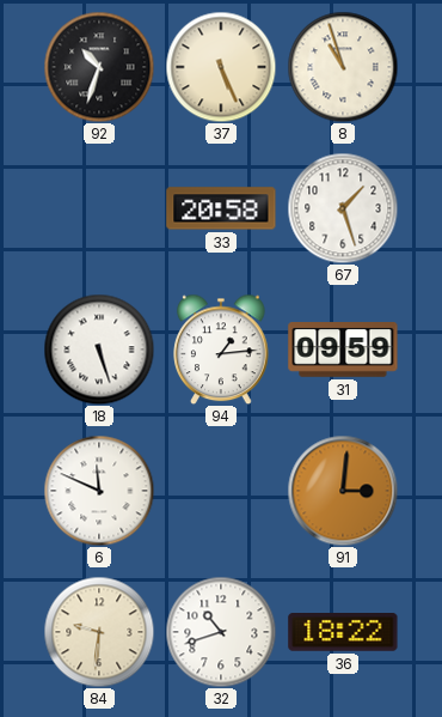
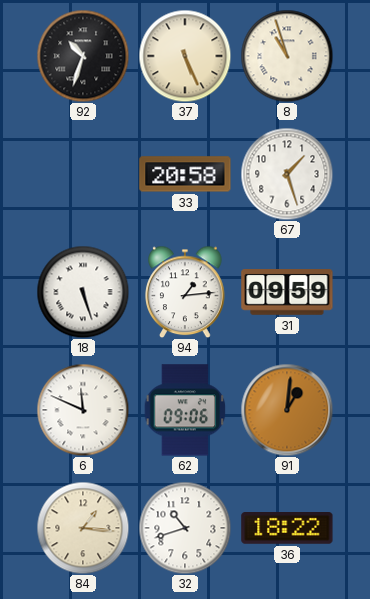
62: none -> 09:06
91: 3:01 -> 1:01
84: 9:31 -> 1:16
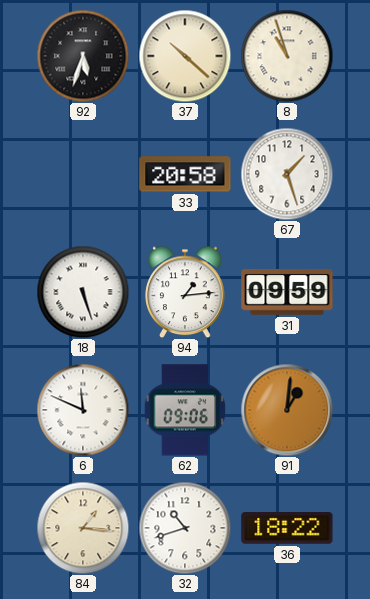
92: 10:33 -> 5:33
37: 5:26 -> 10:22
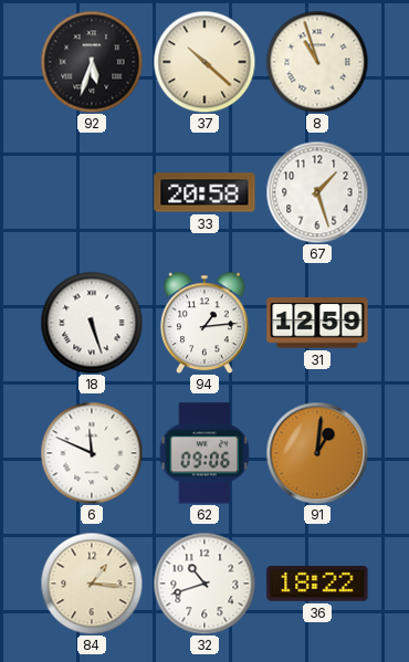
31: 09:59 -> 12:59
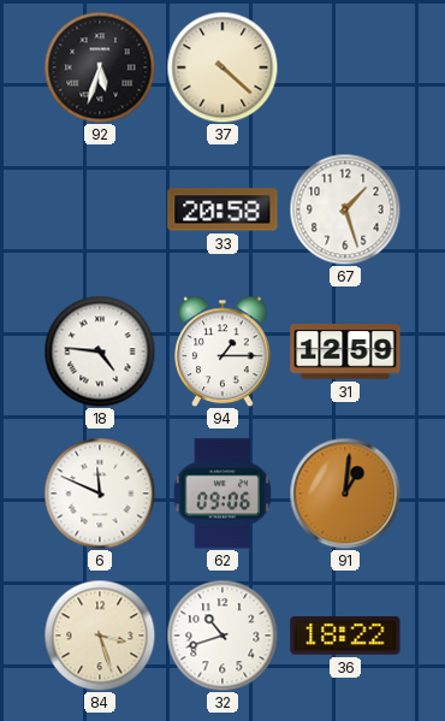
37: 10:22 -> 4:22
8: 10:57 -> none
18: 5:27 -> 4:46
94: 1:14 -> 1:15
84: 1:16 -> 3:27
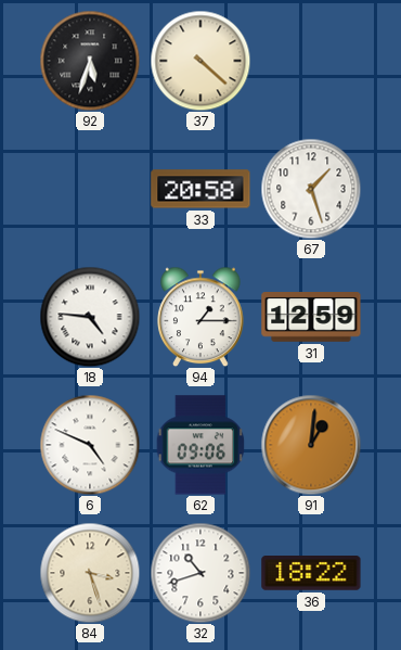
6: 11:49 -> 4:49
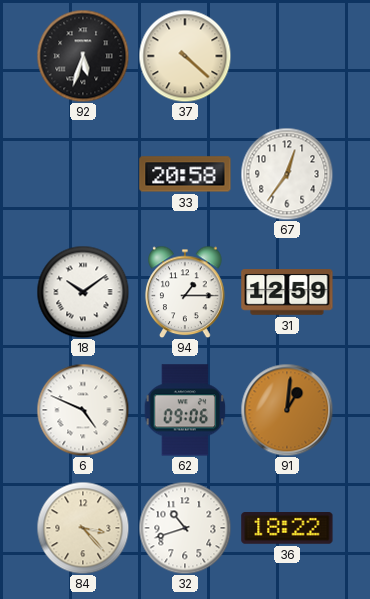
67: 1:27 -> 12:36
18: 4:46 -> 10:09
84: 3:27 -> 3:23
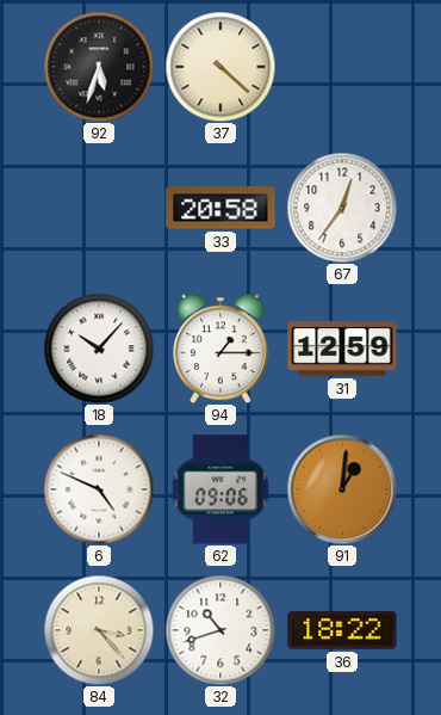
18: 10:09 -> 10:07
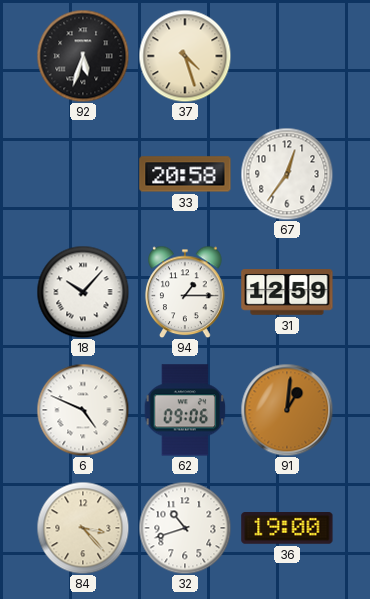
37: 4:22 -> 4:27
36: 18:22 -> 19:00
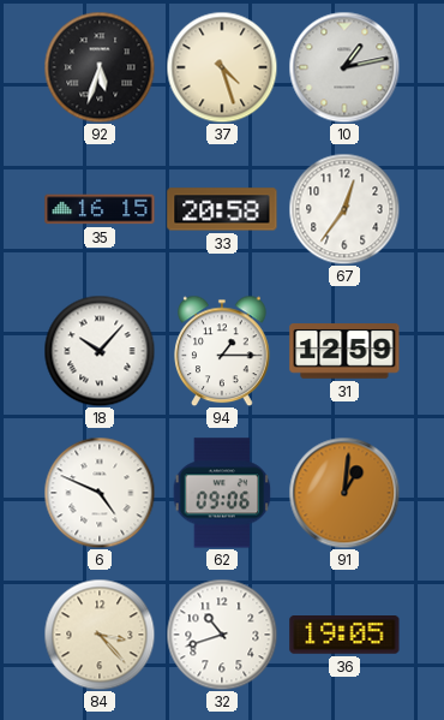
10: none -> 1:13
35: none -> 16:15
36: 19:00 -> 19:05
